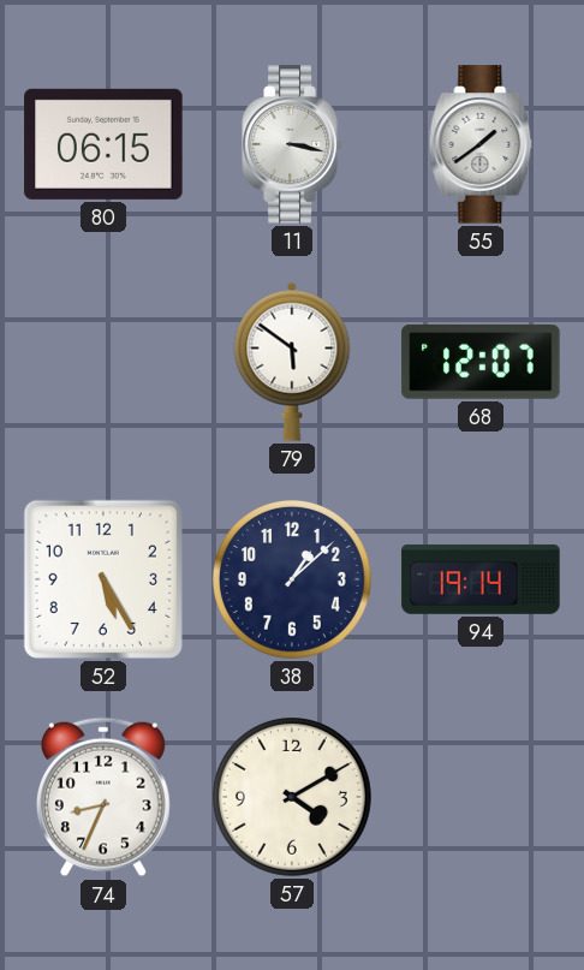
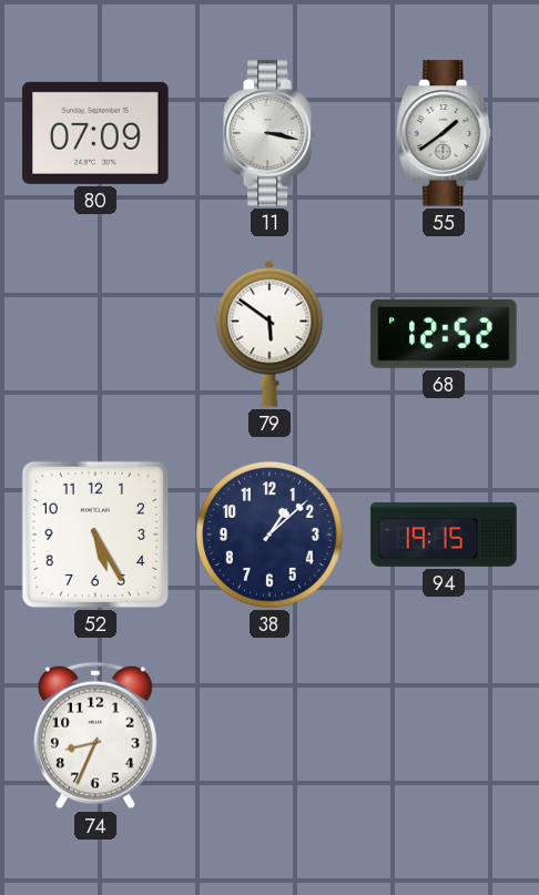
80: 06:15 -> 07:09
68: 12:07 -> 12:52
94: 19:14 -> 19:15
57: 4:10 -> none
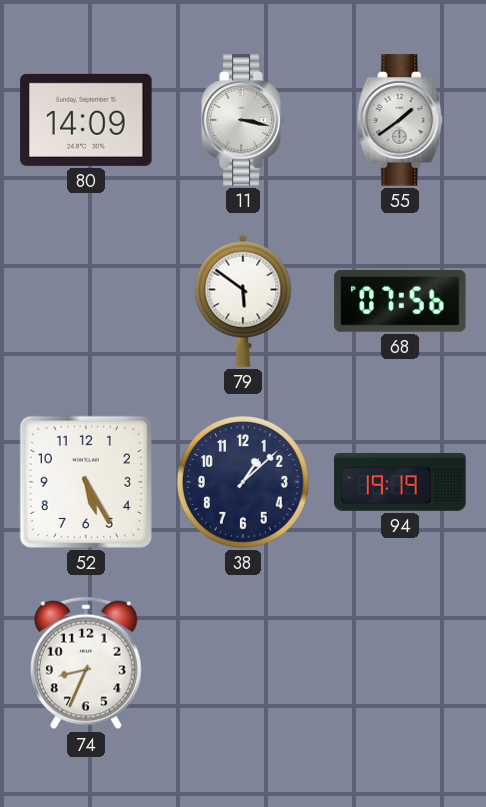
80: 07:09 -> 14:09
68: 12:52 -> 07:56
94: 19:15 -> 19:19
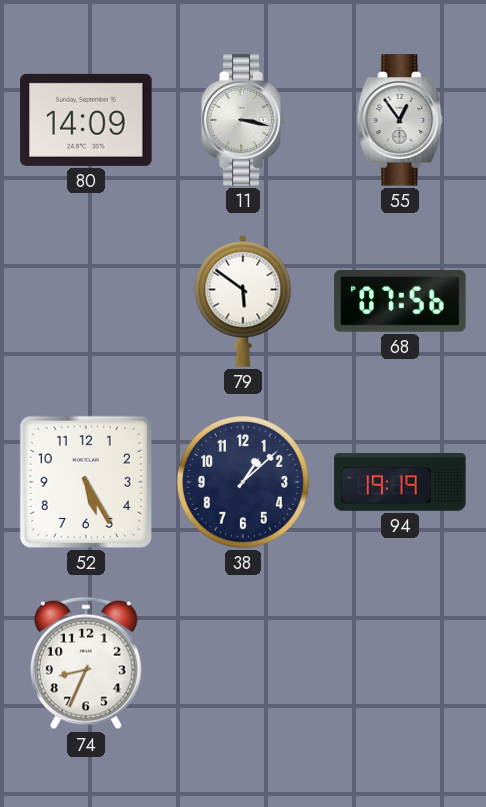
55: 1:39 -> 12:54
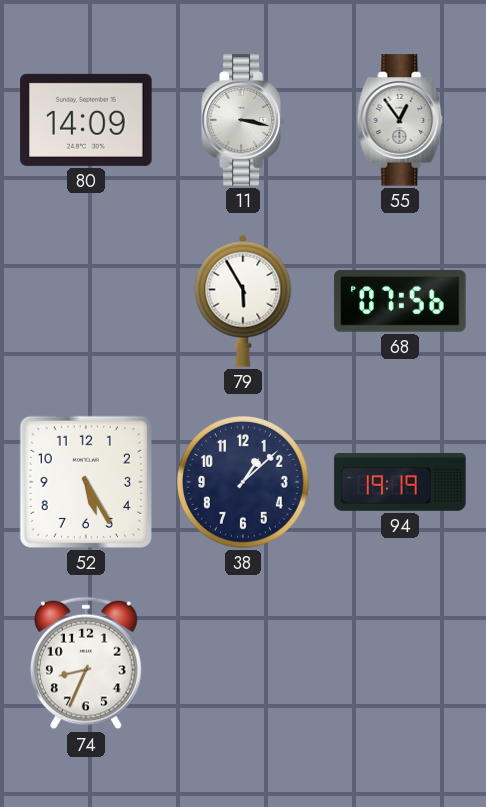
79: 5:51 -> 5:55
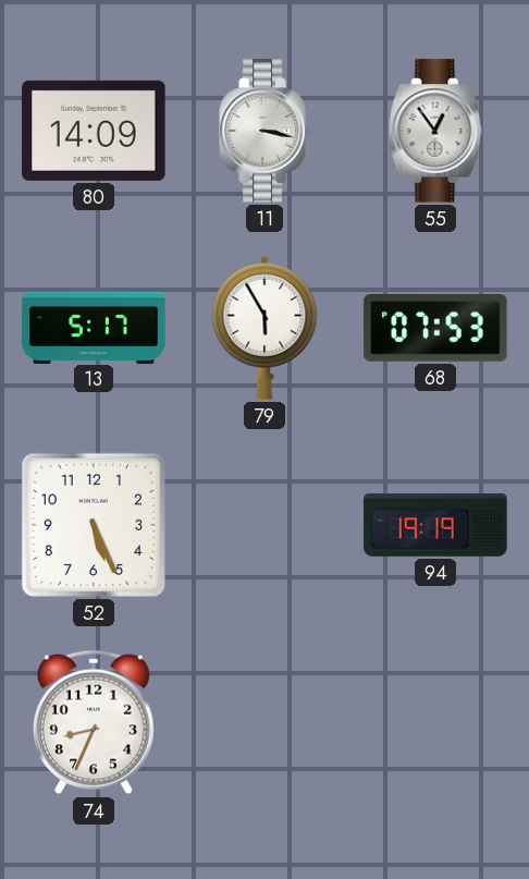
13: none -> 5:17
68: 07:56 -> 07:53
52: 5:25 -> 5:26
38: 1:08 -> none
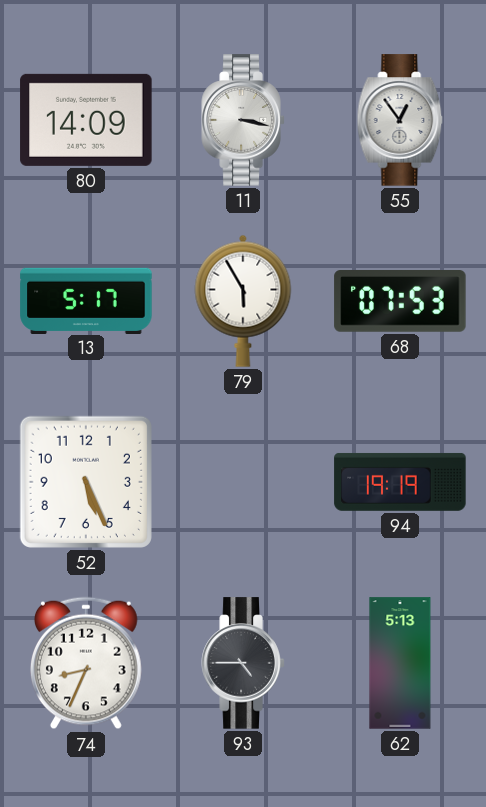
93: none -> 4:45
62: none -> 5:13
